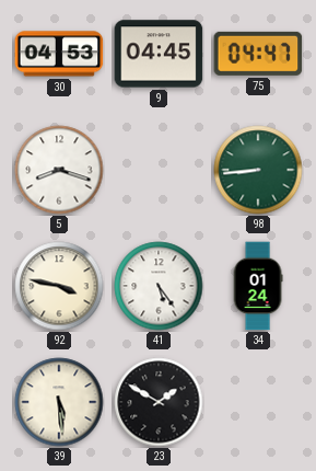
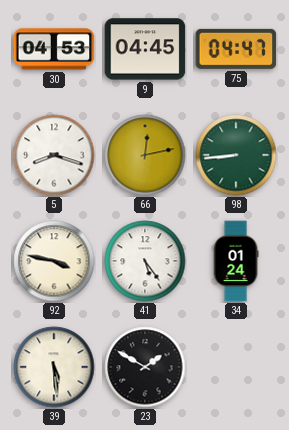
66: none -> 12:13
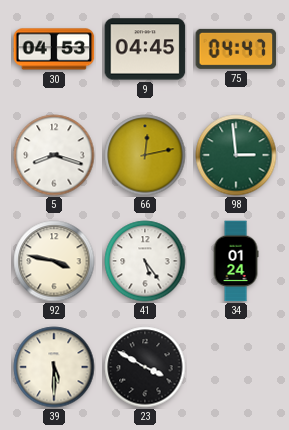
98: 8:44 -> 2:59
39: 5:29 -> 5:30
23: 1:50 -> 3:50
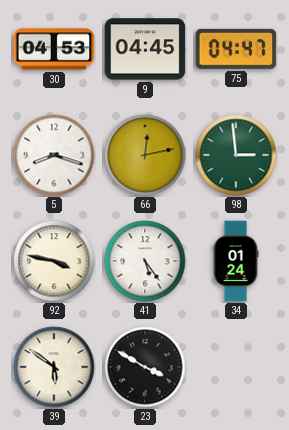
39: 5:30 -> 5:51
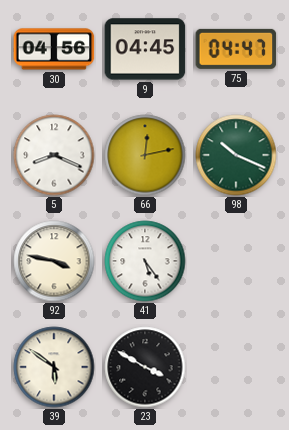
30: 04:53 -> 04:56
5: 8:18 -> 8:19
98: 2:59 -> 10:19
34: 01:24 -> none
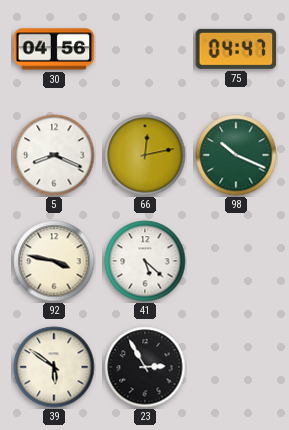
9: 04:45 -> none
41: 5:24 -> 5:22
23: 3:50 -> 2:55
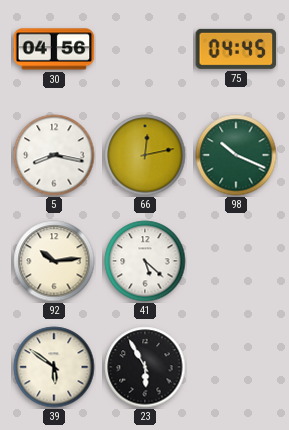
75: 04:47 -> 04:45
5: 8:19 -> 8:17
92: 3:47 -> 10:14
23: 2:55 -> 5:55
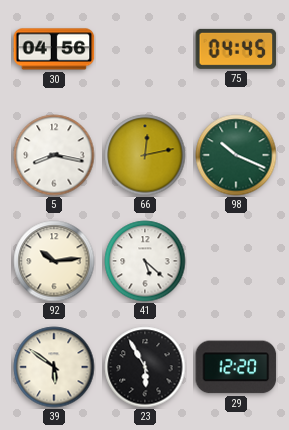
29: none -> 12:20
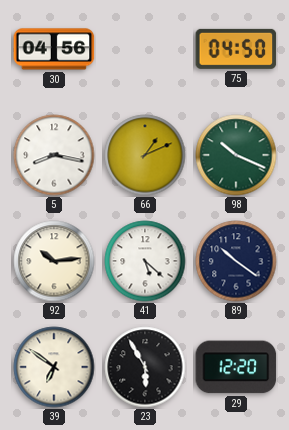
75: 04:45 -> 04:50
66: 12:13 -> 1:11
89: none -> 10:21
39: 5:51 -> 6:51
